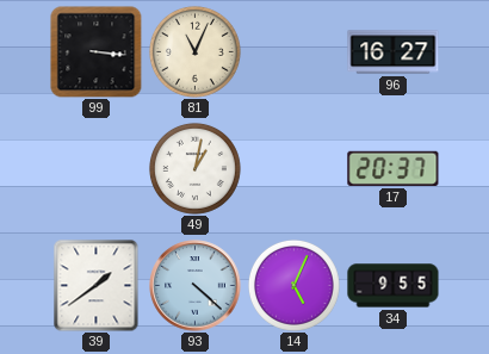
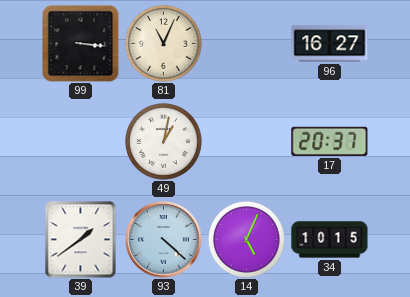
34: 9:55 -> 10:15
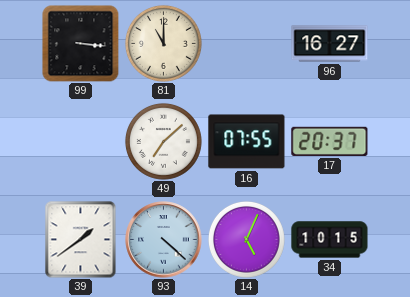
81: 11:04 -> 11:00
49: 1:02 -> 7:08
16: none -> 07:55
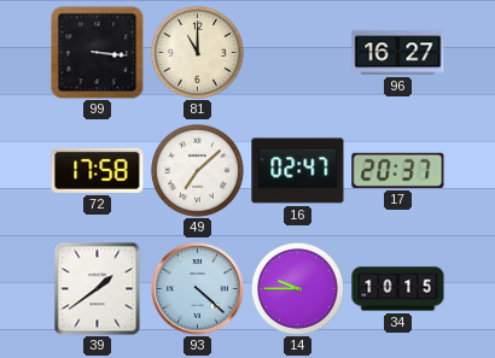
72: none -> 17:58
16: 07:55 -> 02:47
14: 5:04 -> 9:45
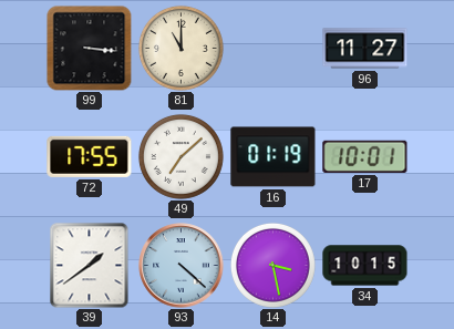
96: 16:27 -> 11:27
72: 17:58 -> 17:55
16: 02:47 -> 01:19
17: 20:37 -> 10:01
14: 9:45 -> 3:28
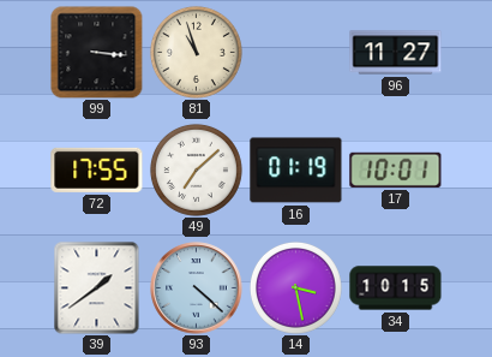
81: 11:00 -> 10:57
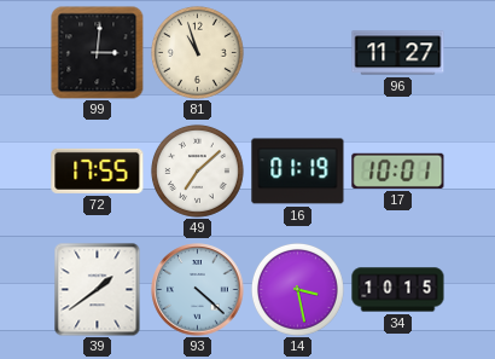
99: 3:16 -> 3:01
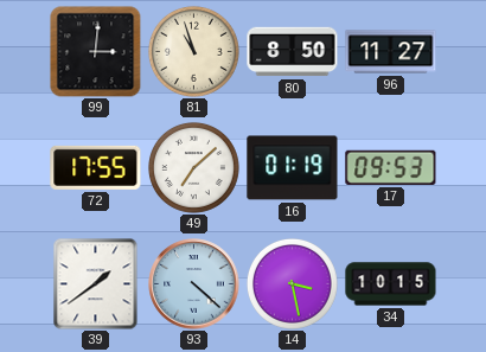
80: none -> 8:50
17: 10:01 -> 09:53
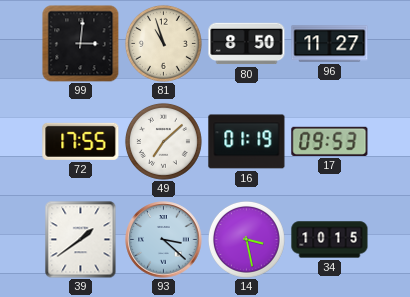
93: 4:22 -> 3:22
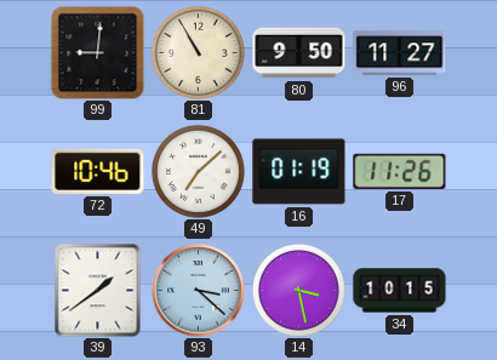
99: 3:01 -> 9:01
81: 10:57 -> 10:55
80: 8:50 -> 9:50
72: 17:55 -> 10:46
17: 09:53 -> 11:26
